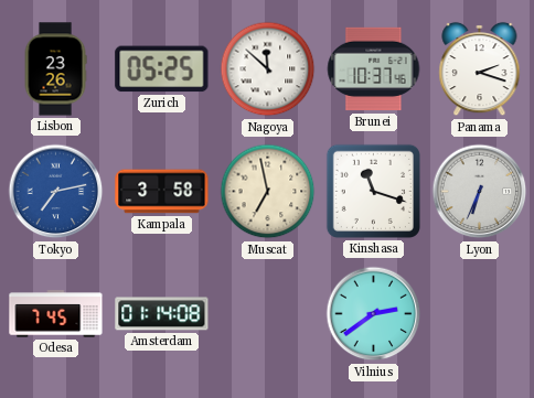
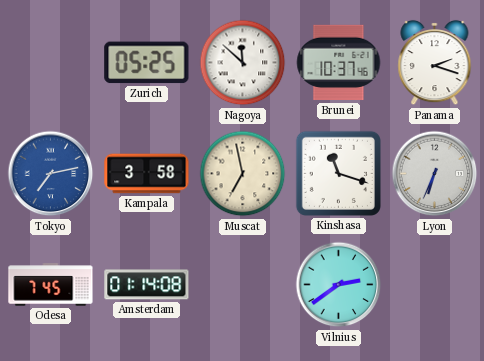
Lisbon: 23:26 -> none
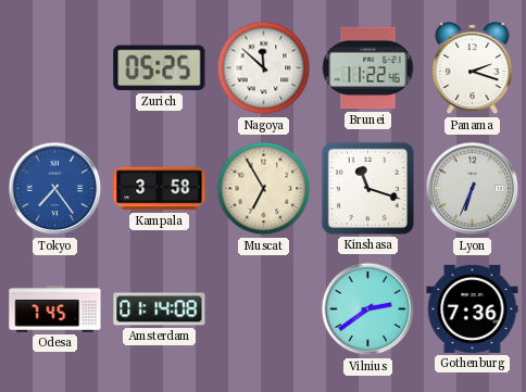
Brunei: 10:37 -> 11:22
Tokyo: 7:13 -> 7:24
Muscat: 6:58 -> 6:55
Gothenburg: none -> 7:36
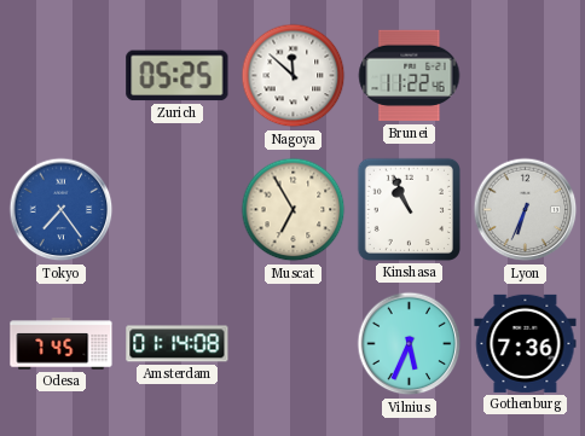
Panama: 2:18 -> none
Kampala: 3:58 -> none
Kinshasa: 11:18 -> 10:56
Vilnius: 2:39 -> 5:34
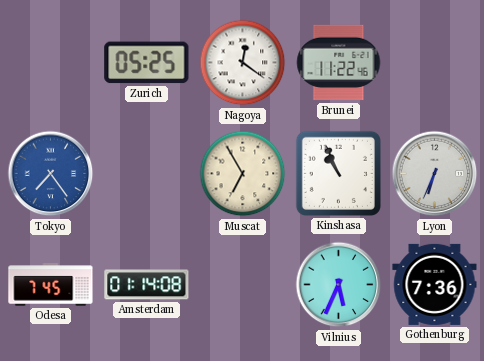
Nagoya: 11:52 -> 12:21
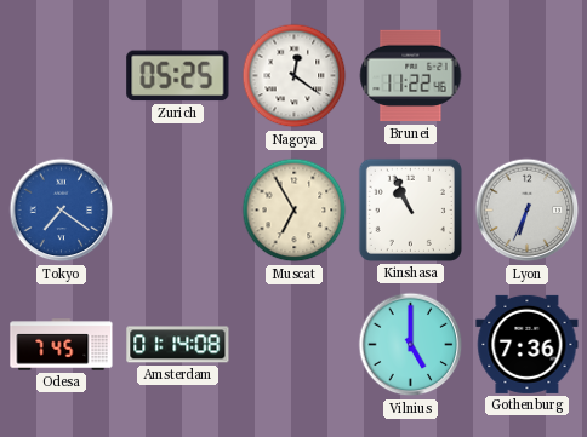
Tokyo: 7:24 -> 7:21
Vilnius: 5:34 -> 5:00
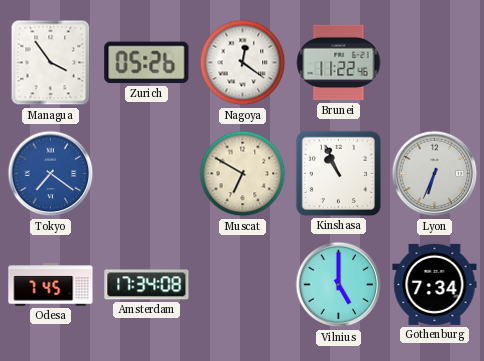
Managua: none -> 3:54
Zurich: 05:25 -> 05:26
Muscat: 6:55 -> 6:50
Amsterdam: 01:14 -> 17:34
Gothenburg: 7:36 -> 7:34
